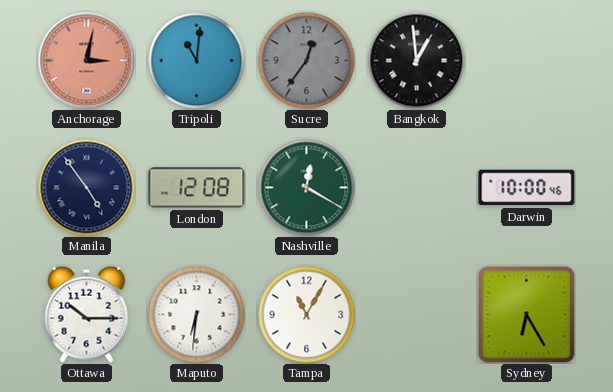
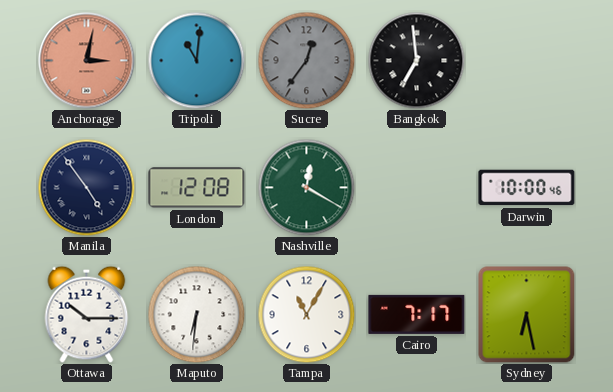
Bangkok: 12:59 -> 6:59
Cairo: none -> 7:17
Sydney: 6:25 -> 6:28
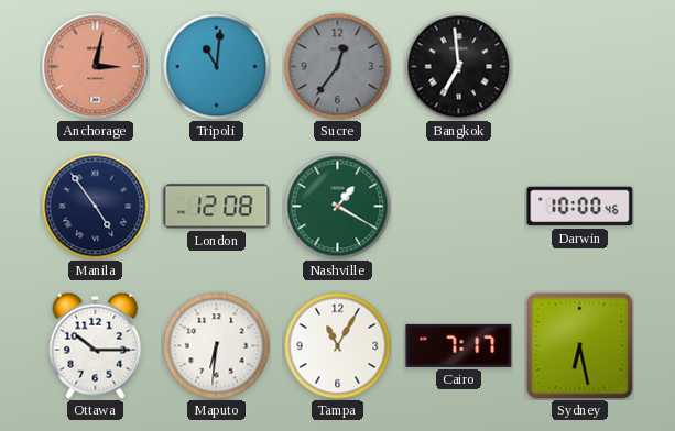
Nashville: 12:20 -> 1:20
